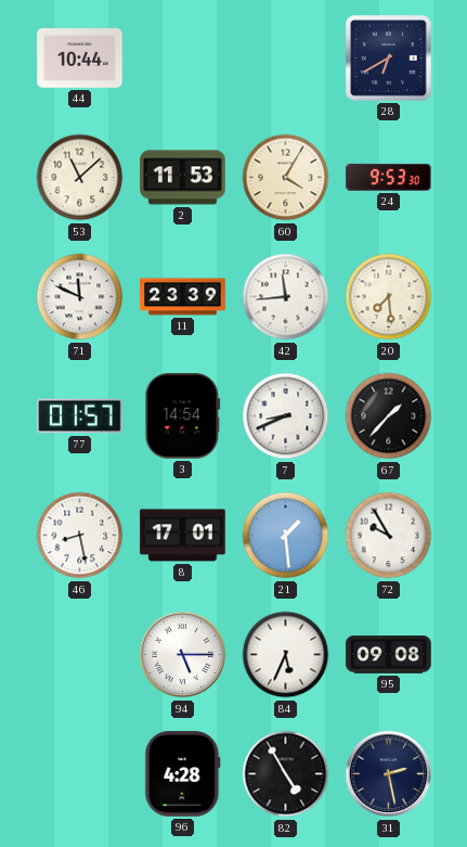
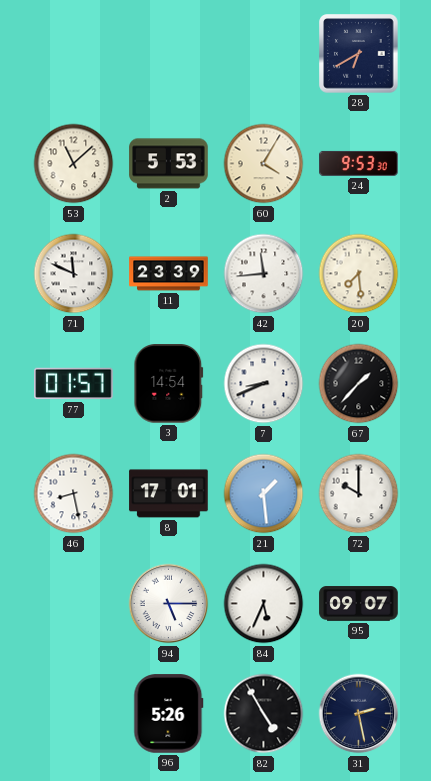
44: 10:44 -> none
2: 11:53 -> 5:53
72: 9:55 -> 10:00
95: 09:08 -> 09:07
96: 4:28 -> 5:26
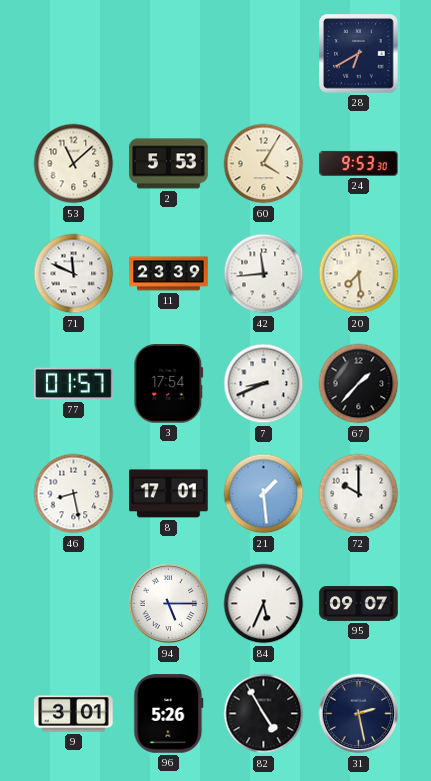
3: 14:54 -> 17:54
9: none -> 3:01
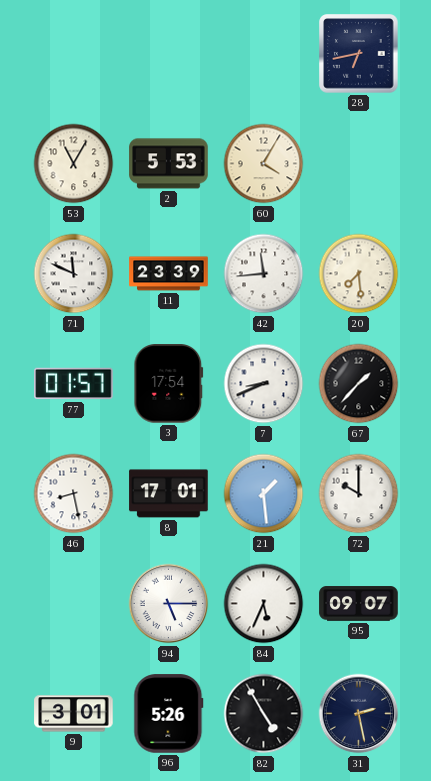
28: 6:40 -> 6:43
53: 11:08 -> 11:05
24: 9:53 -> none
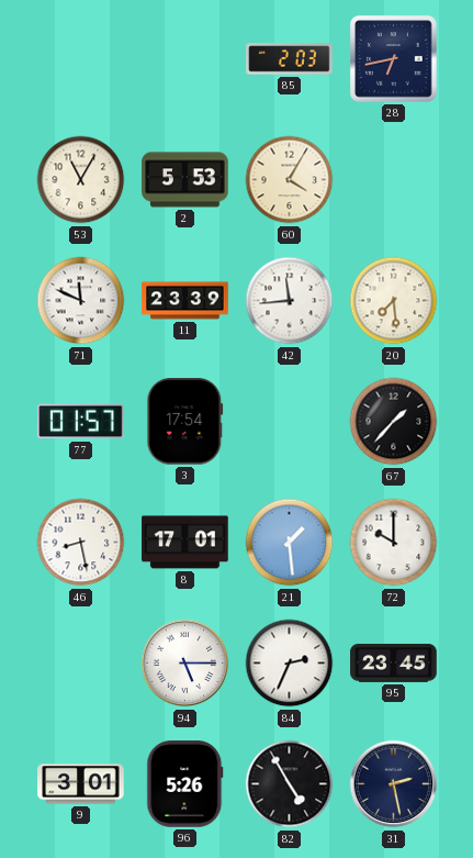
85: none -> 2:03
7: 8:41 -> none
84: 5:34 -> 2:34
95: 09:07 -> 23:45
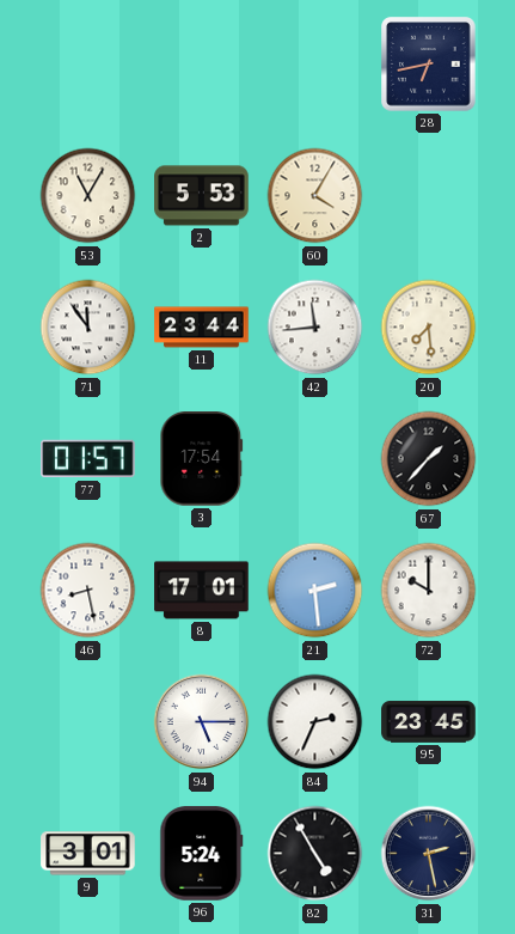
85: 2:03 -> none
71: 11:49 -> 11:54
11: 23:39 -> 23:44
21: 1:29 -> 2:29
96: 5:26 -> 5:24
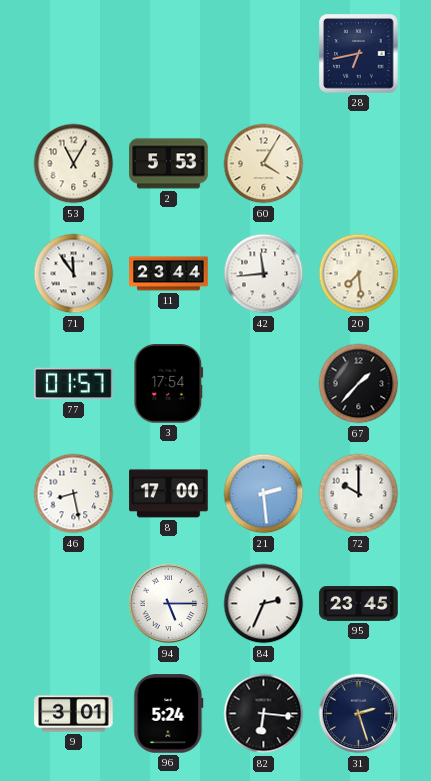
8: 17:01 -> 17:00
82: 4:55 -> 6:16
31: 2:28 -> 2:27
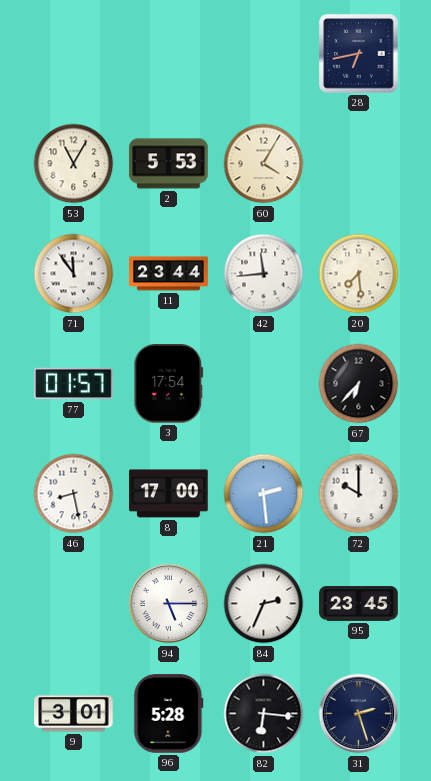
67: 1:37 -> 6:37
96: 5:24 -> 5:28
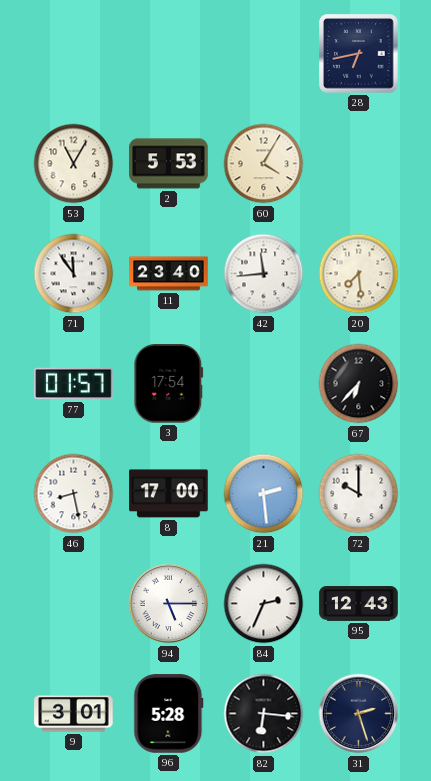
11: 23:44 -> 23:40
95: 23:45 -> 12:43
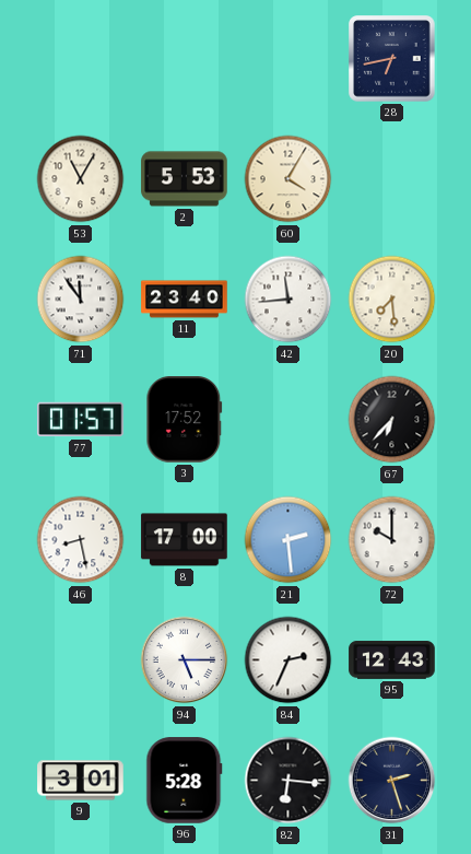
3: 17:54 -> 17:52
